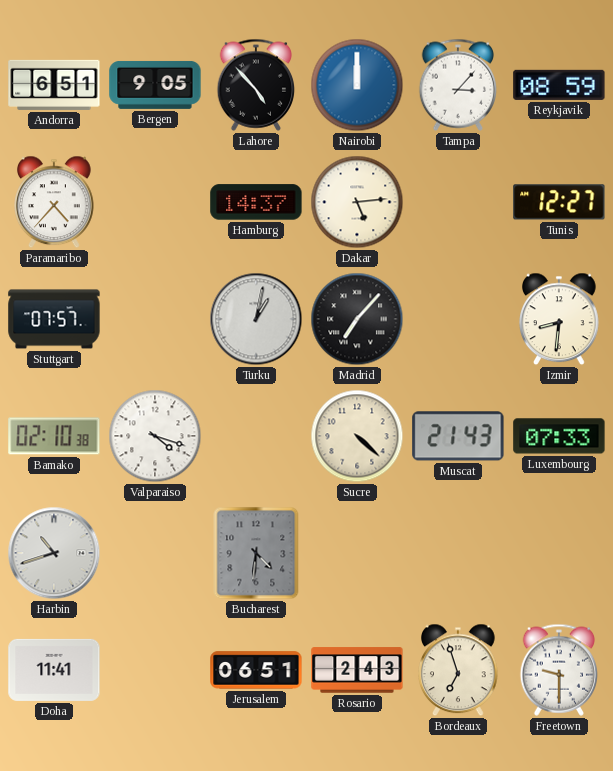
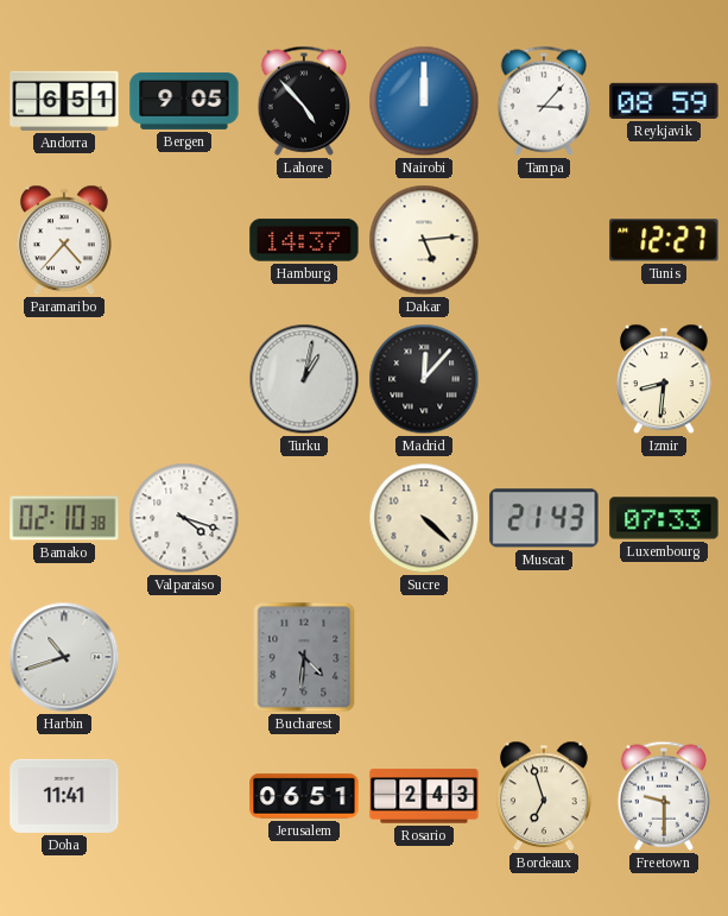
Stuttgart: 07:57 -> none
Madrid: 7:07 -> 12:07
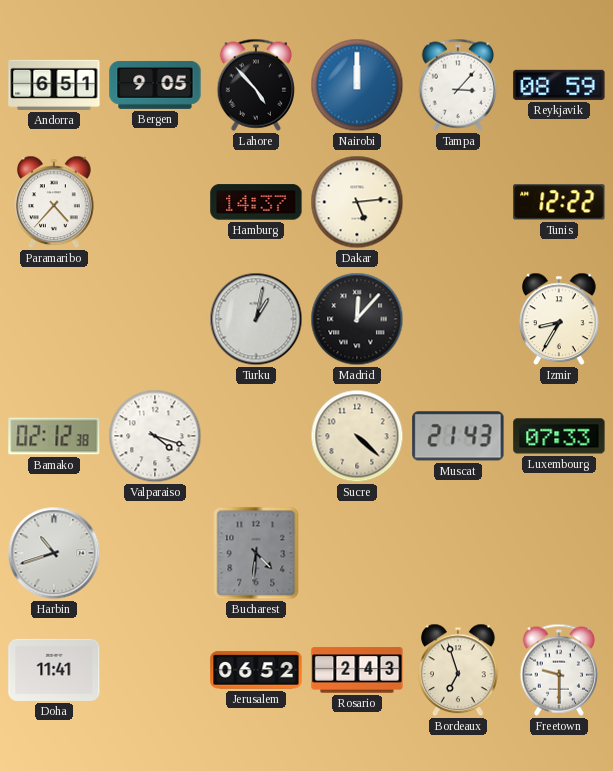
Tunis: 12:27 -> 12:22
Izmir: 8:31 -> 8:35
Bamako: 02:10 -> 02:12
Jerusalem: 06:51 -> 06:52
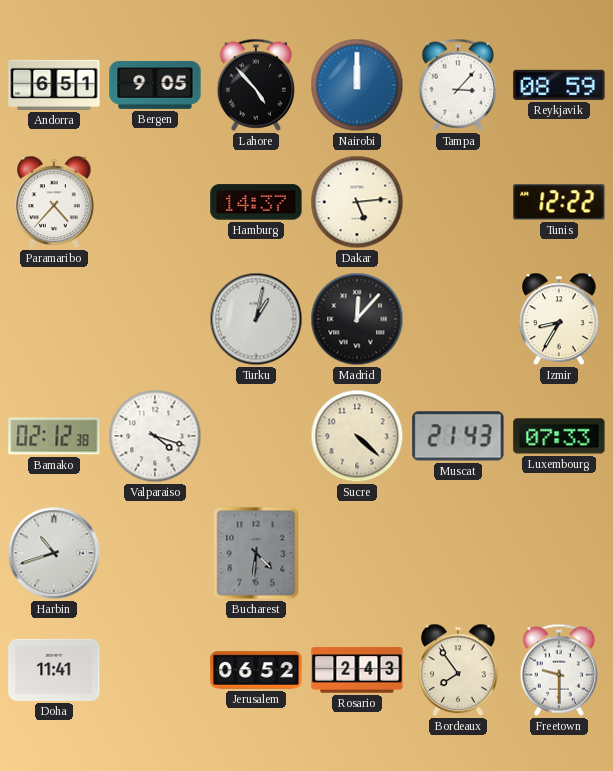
Bordeaux: 6:57 -> 7:54
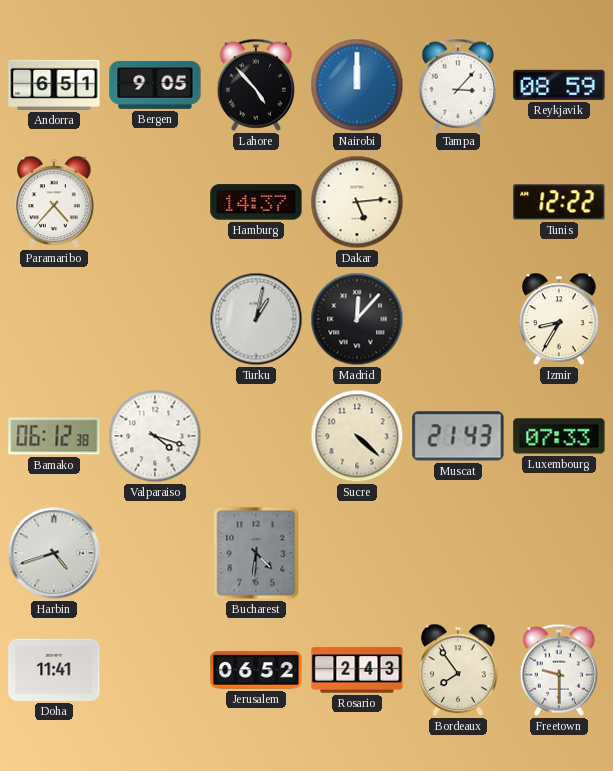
Bamako: 02:12 -> 06:12
Harbin: 10:42 -> 4:42
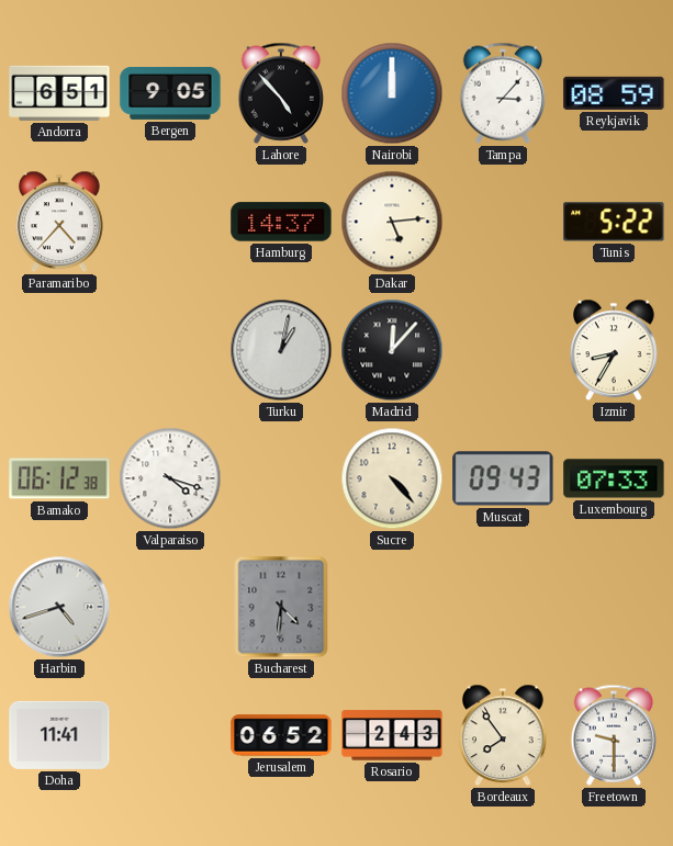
Tunis: 12:22 -> 5:22
Sucre: 4:22 -> 4:23
Muscat: 21:43 -> 09:43
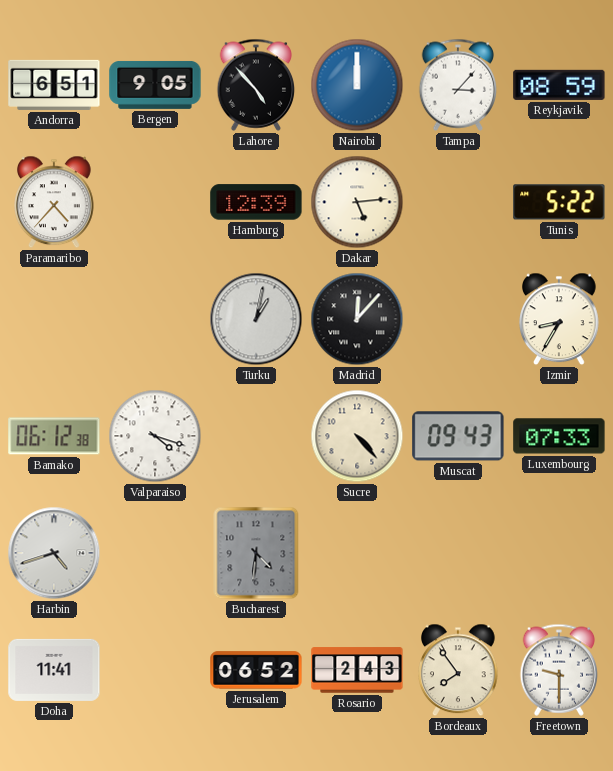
Hamburg: 14:37 -> 12:39
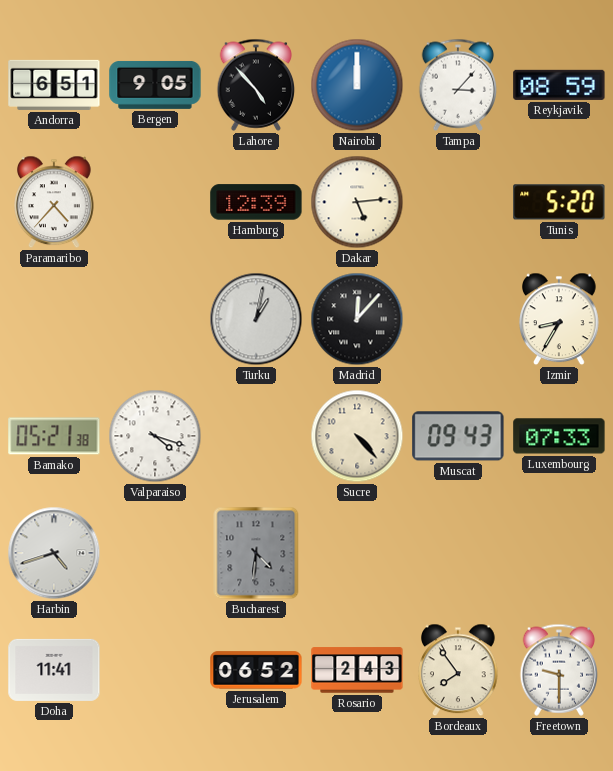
Tunis: 5:22 -> 5:20
Bamako: 06:12 -> 05:21
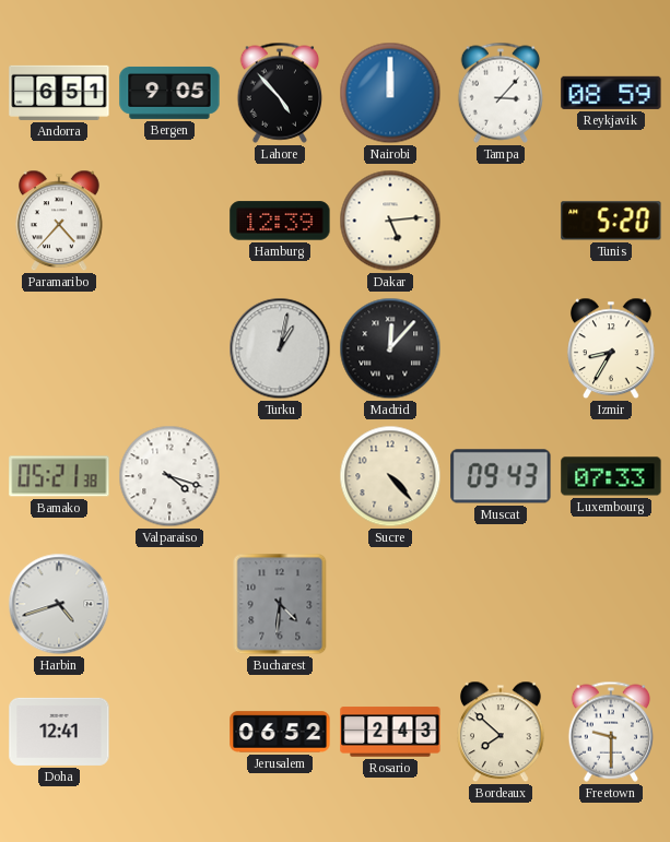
Doha: 11:41 -> 12:41
Bordeaux: 7:54 -> 7:52
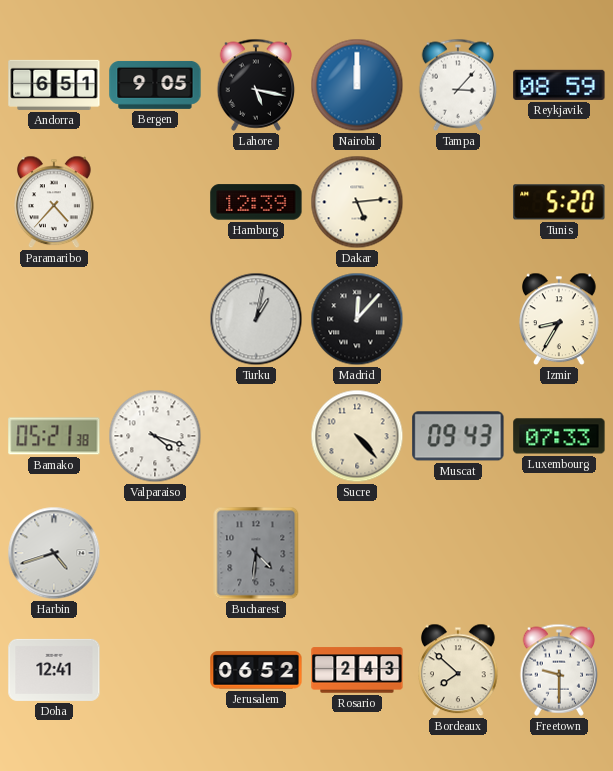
Lahore: 4:53 -> 5:17
